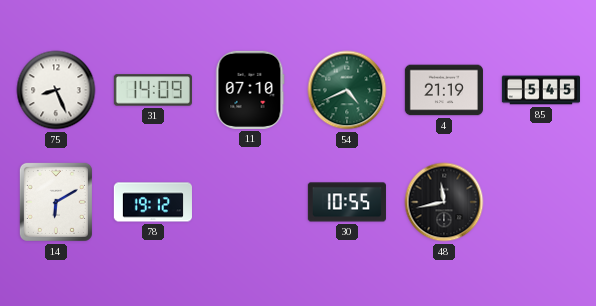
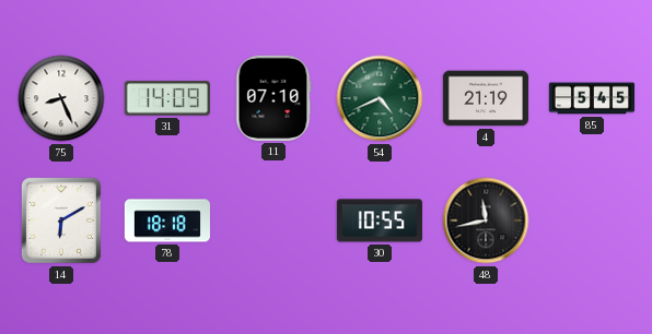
78: 19:12 -> 18:18
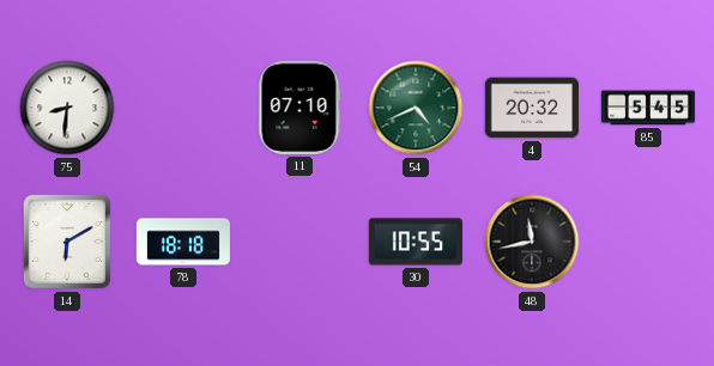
75: 8:26 -> 8:31
31: 14:09 -> none
4: 21:19 -> 20:32
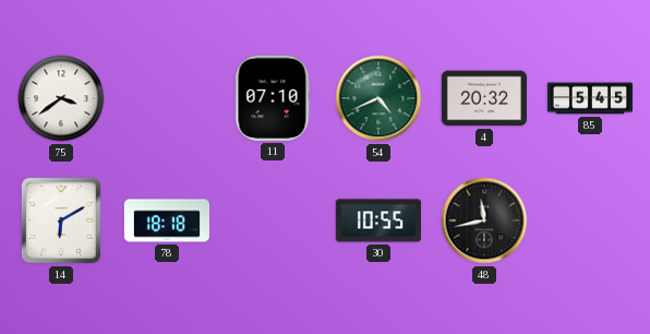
75: 8:31 -> 3:39
